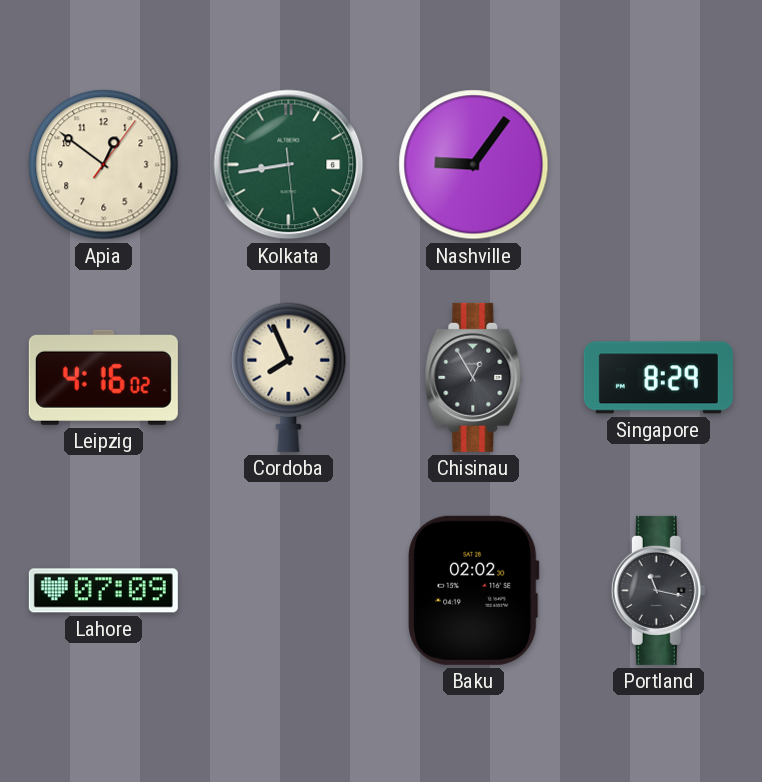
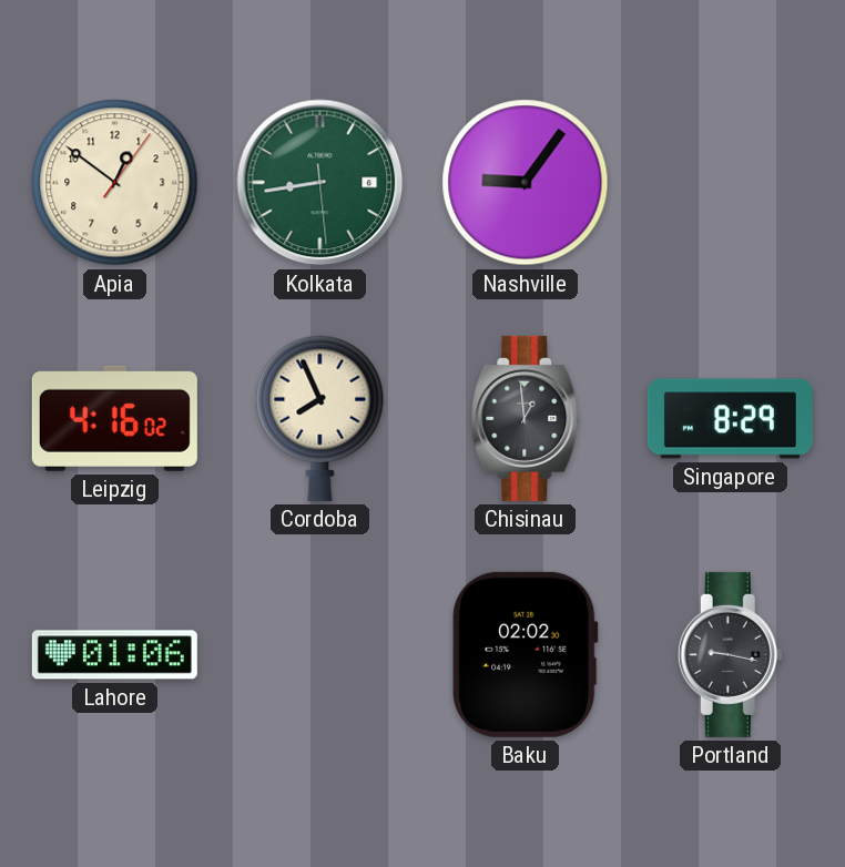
Chisinau: 12:55 -> 12:59
Lahore: 07:09 -> 01:06
Portland: 11:17 -> 9:17
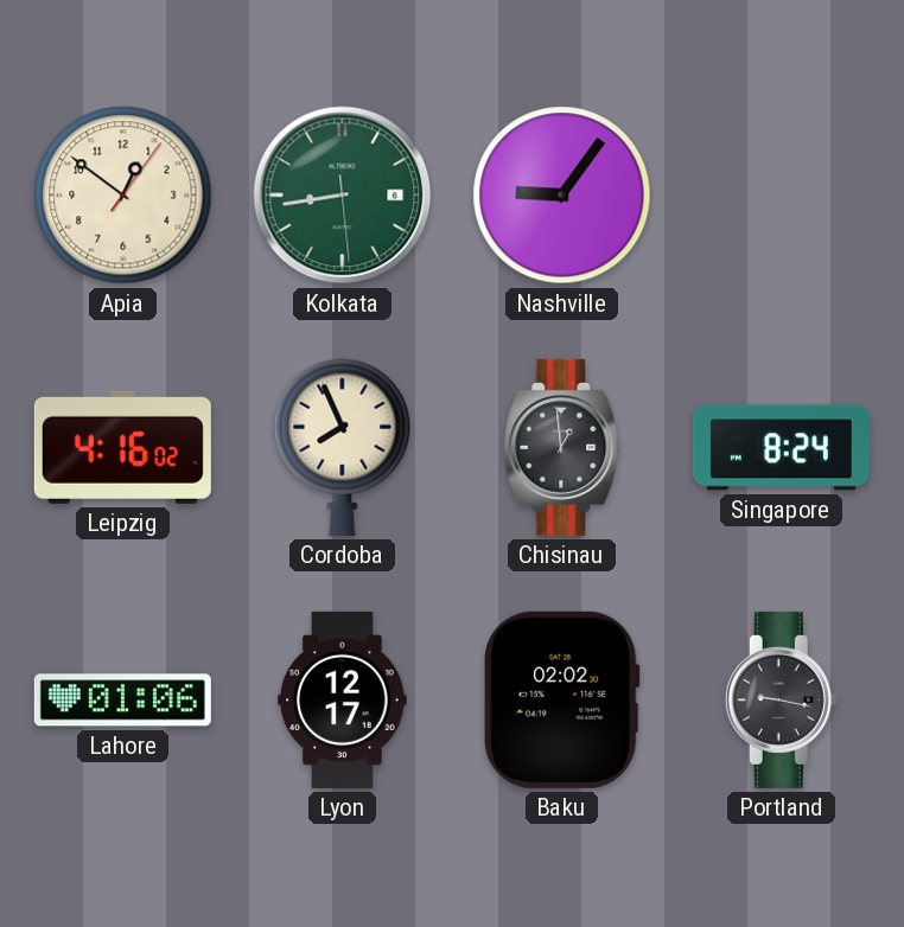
Singapore: 8:29 -> 8:24
Lyon: none -> 12:17
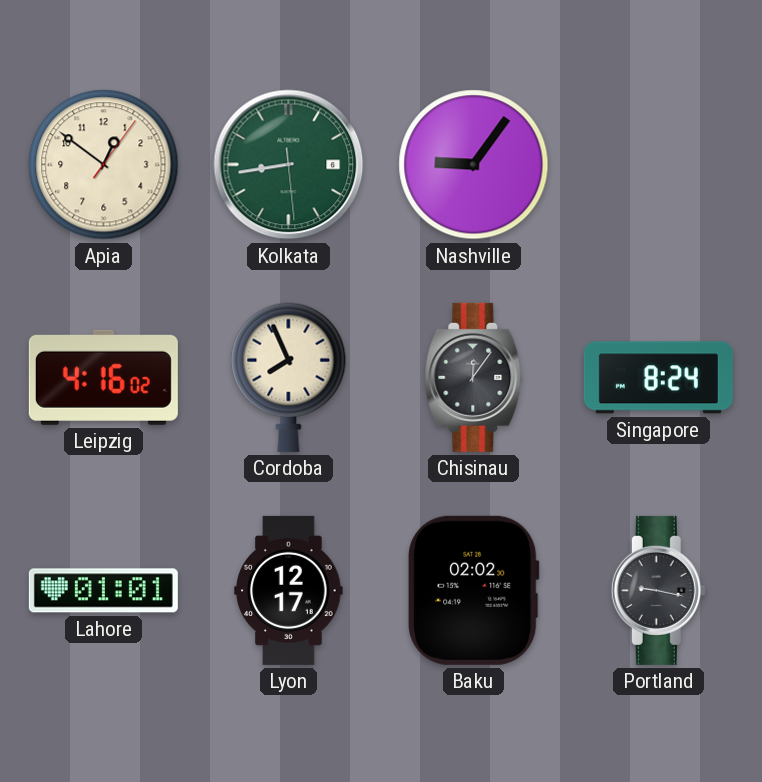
Chisinau: 12:59 -> 12:06
Lahore: 01:06 -> 01:01
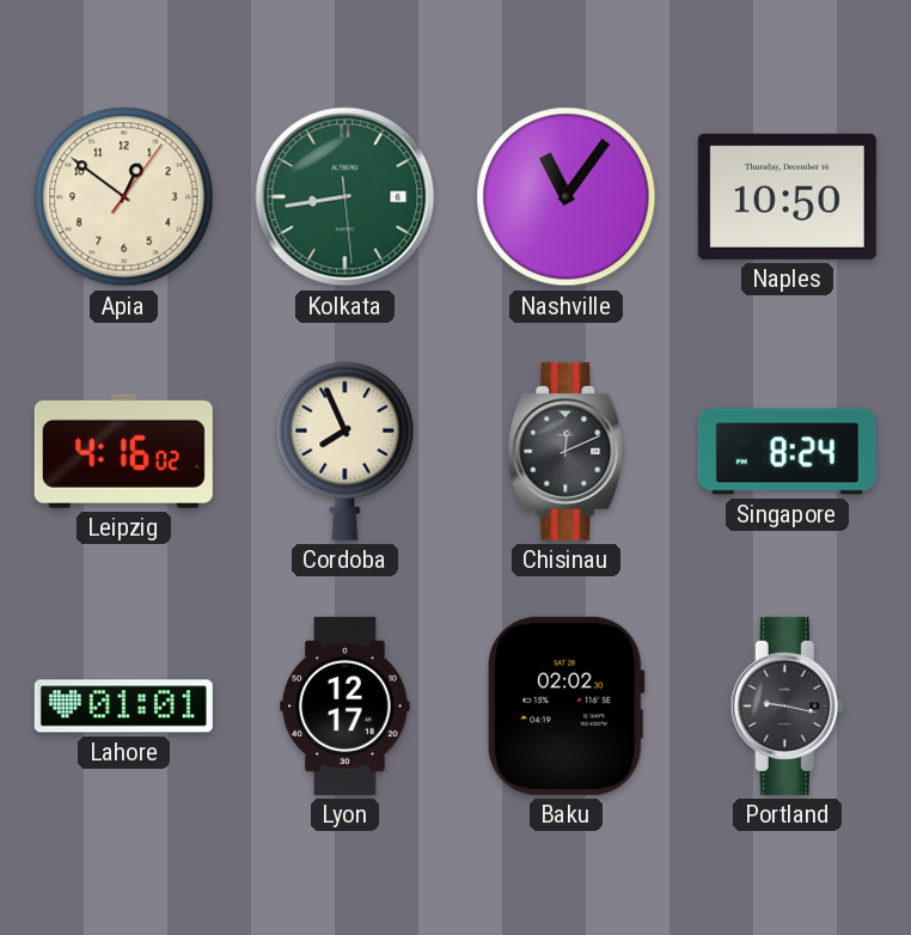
Nashville: 9:06 -> 11:06
Naples: none -> 10:50
Chisinau: 12:06 -> 12:11
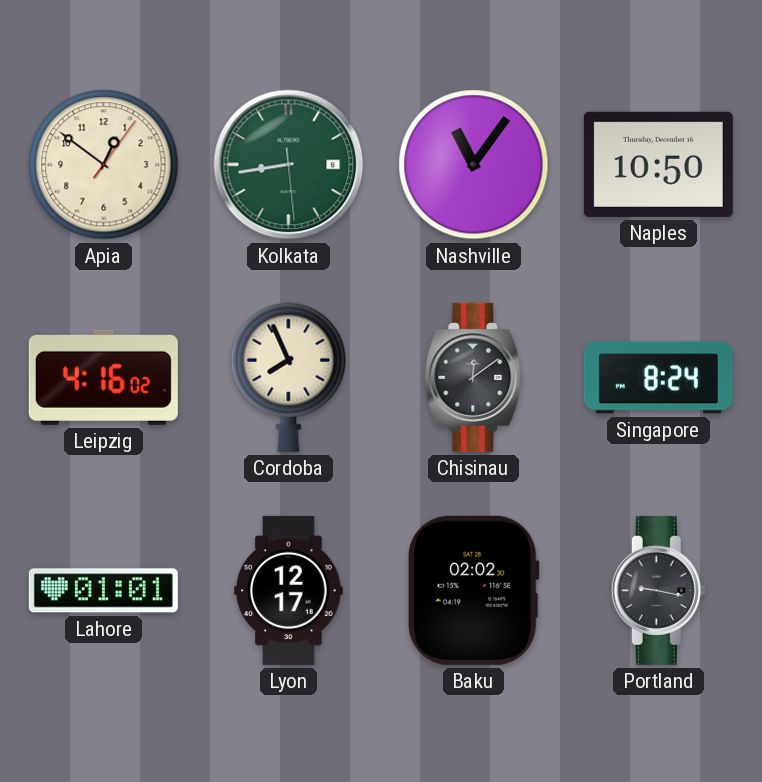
Chisinau: 12:11 -> 12:09
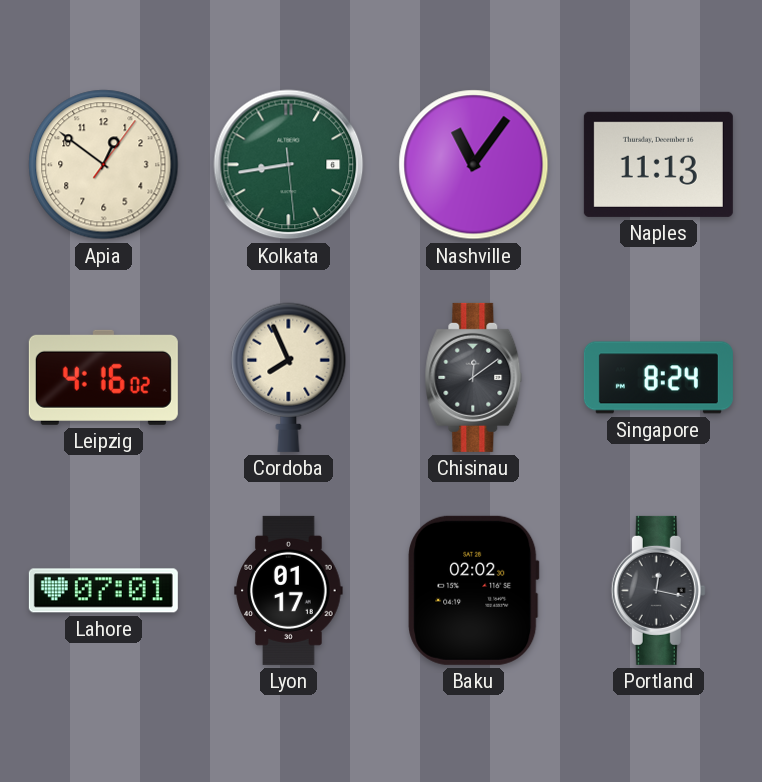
Naples: 10:50 -> 11:13
Lahore: 01:01 -> 07:01
Lyon: 12:17 -> 01:17
Portland: 9:17 -> 12:17
